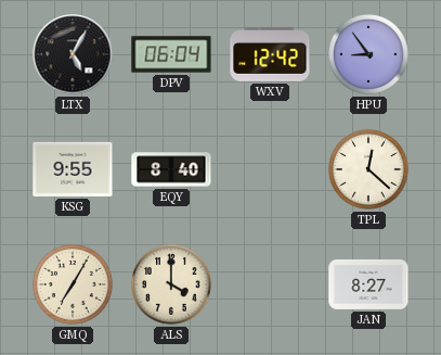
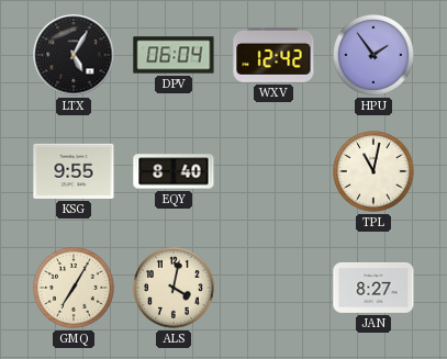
HPU: 8:54 -> 1:54
TPL: 12:22 -> 11:02
ALS: 4:00 -> 4:02
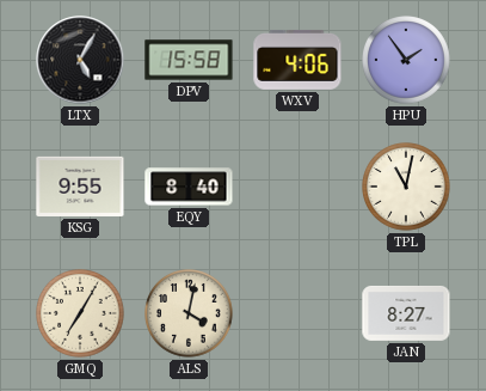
DPV: 06:04 -> 15:58
WXV: 12:42 -> 4:06
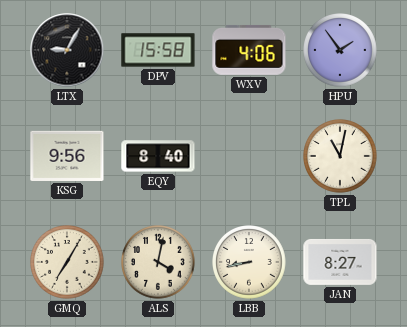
LTX: 5:05 -> 9:05
KSG: 9:55 -> 9:56
LBB: none -> 8:43
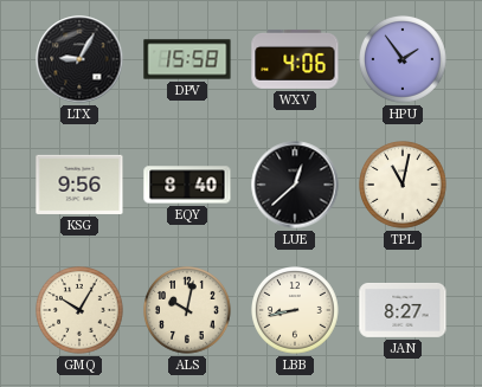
LUE: none -> 12:38
GMQ: 7:05 -> 10:05
ALS: 4:02 -> 10:02
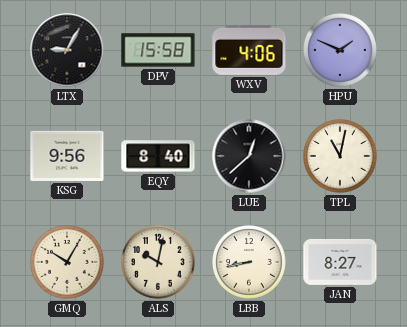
HPU: 1:54 -> 1:49
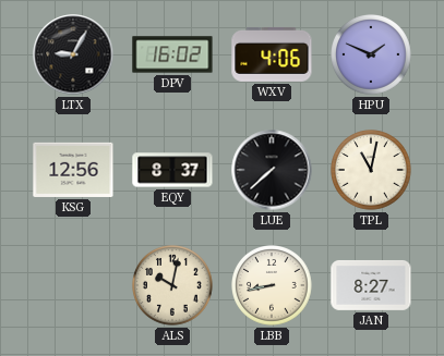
DPV: 15:58 -> 16:02
KSG: 9:56 -> 12:56
EQY: 8:40 -> 8:37
LUE: 12:38 -> 7:38
GMQ: 10:05 -> none
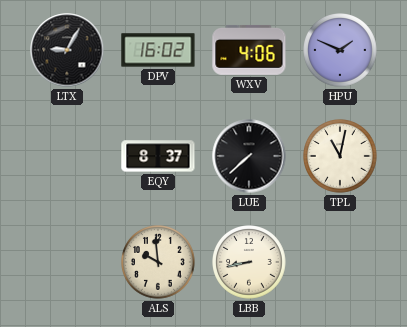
KSG: 12:56 -> none
ALS: 10:02 -> 9:59
JAN: 8:27 -> none
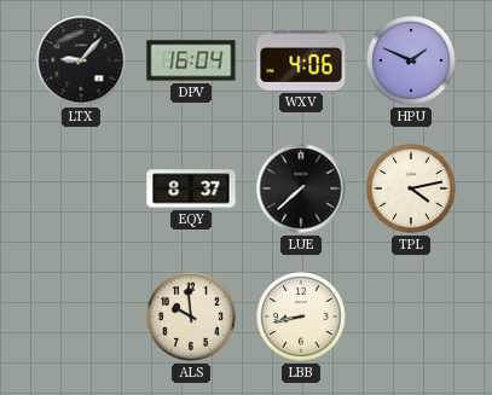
LTX: 9:05 -> 9:07
DPV: 16:02 -> 16:04
TPL: 11:02 -> 4:13
